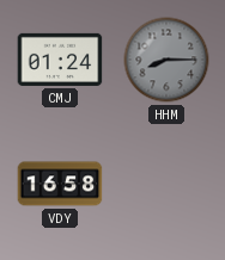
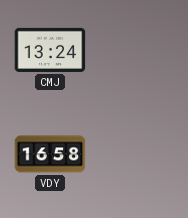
CMJ: 01:24 -> 13:24
HHM: 8:15 -> none
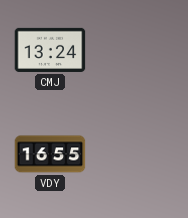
VDY: 16:58 -> 16:55
